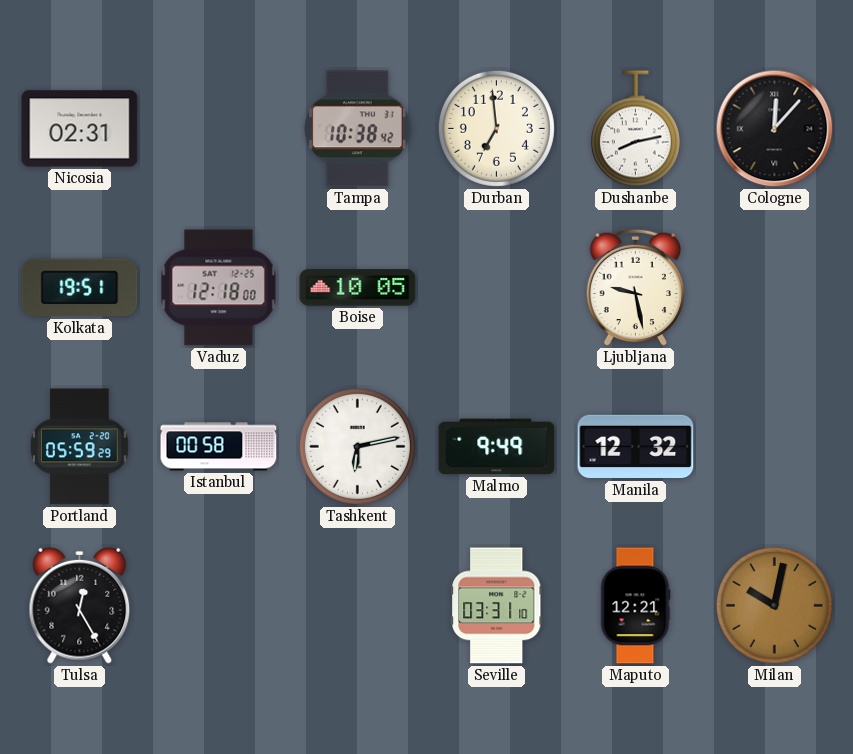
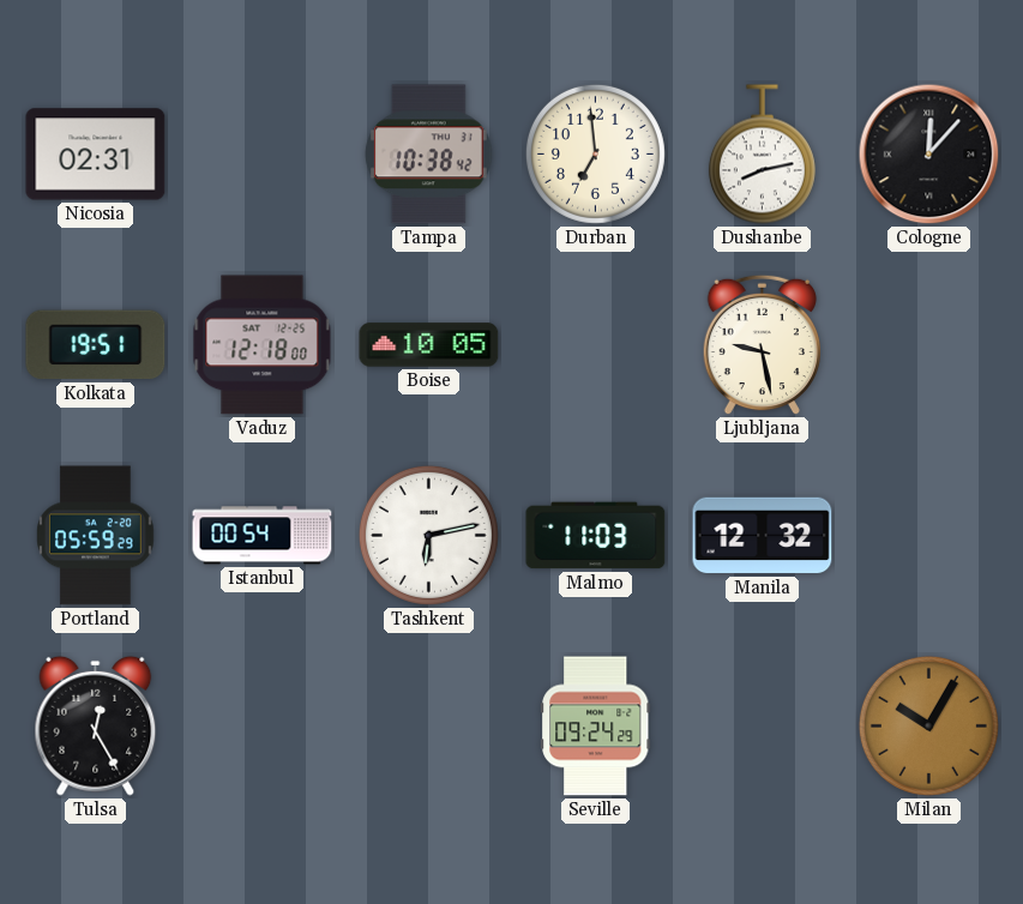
Istanbul: 00:58 -> 00:54
Malmo: 9:49 -> 11:03
Seville: 03:31 -> 09:24
Maputo: 12:21 -> none
Milan: 10:02 -> 10:05
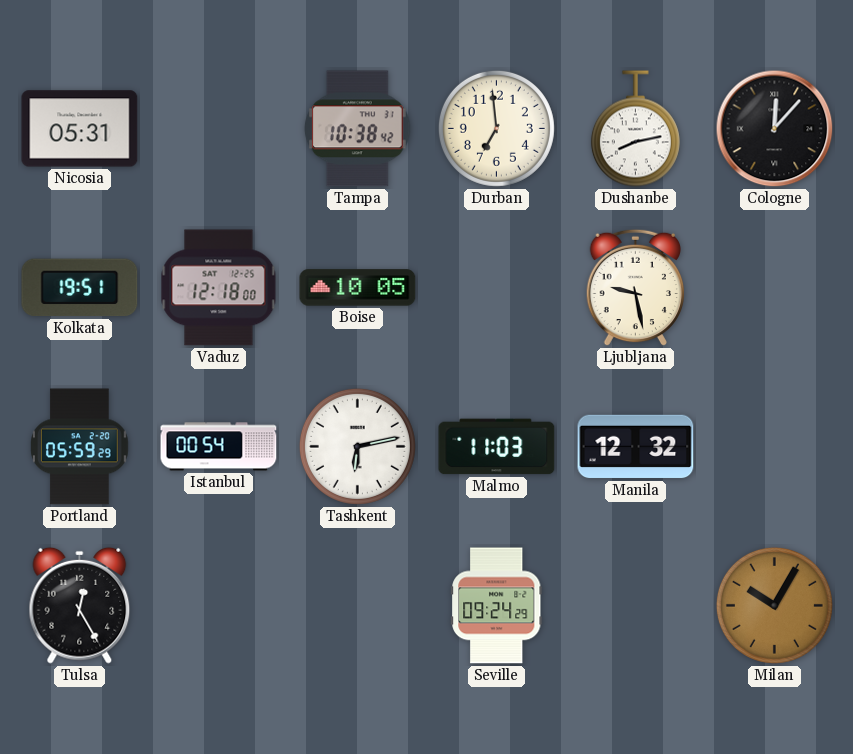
Nicosia: 02:31 -> 05:31
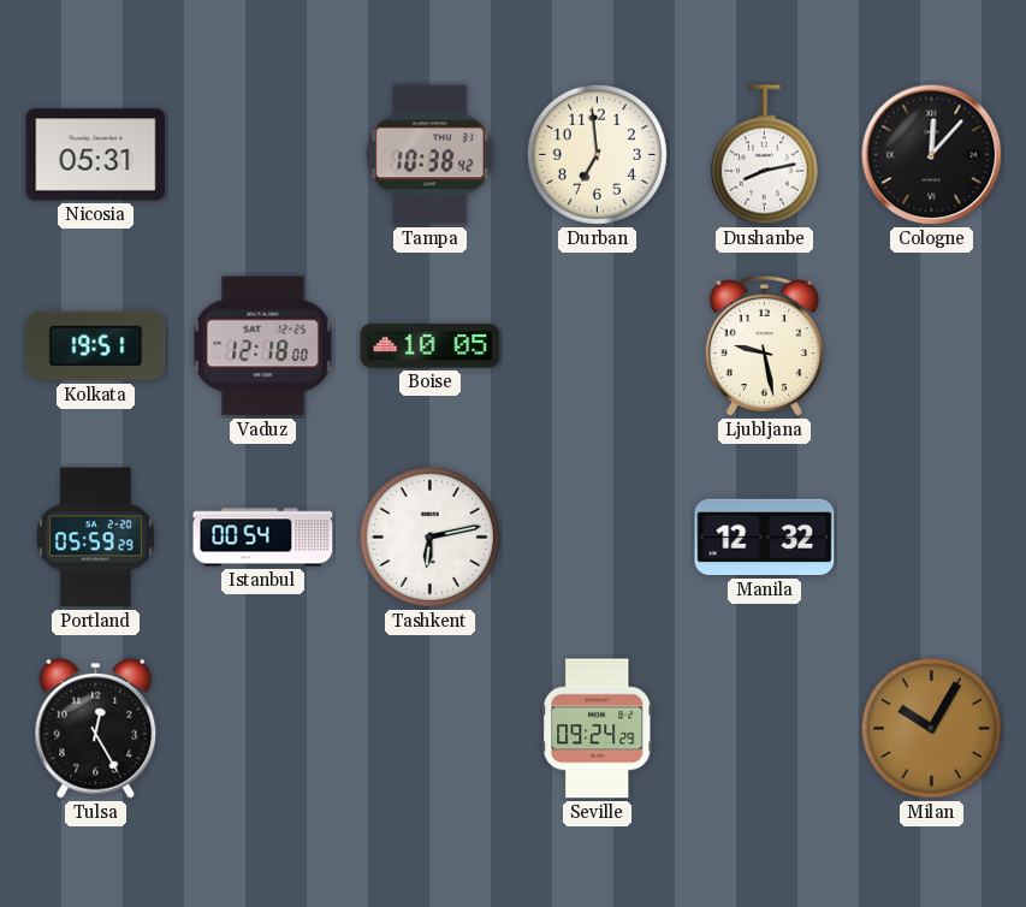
Malmo: 11:03 -> none
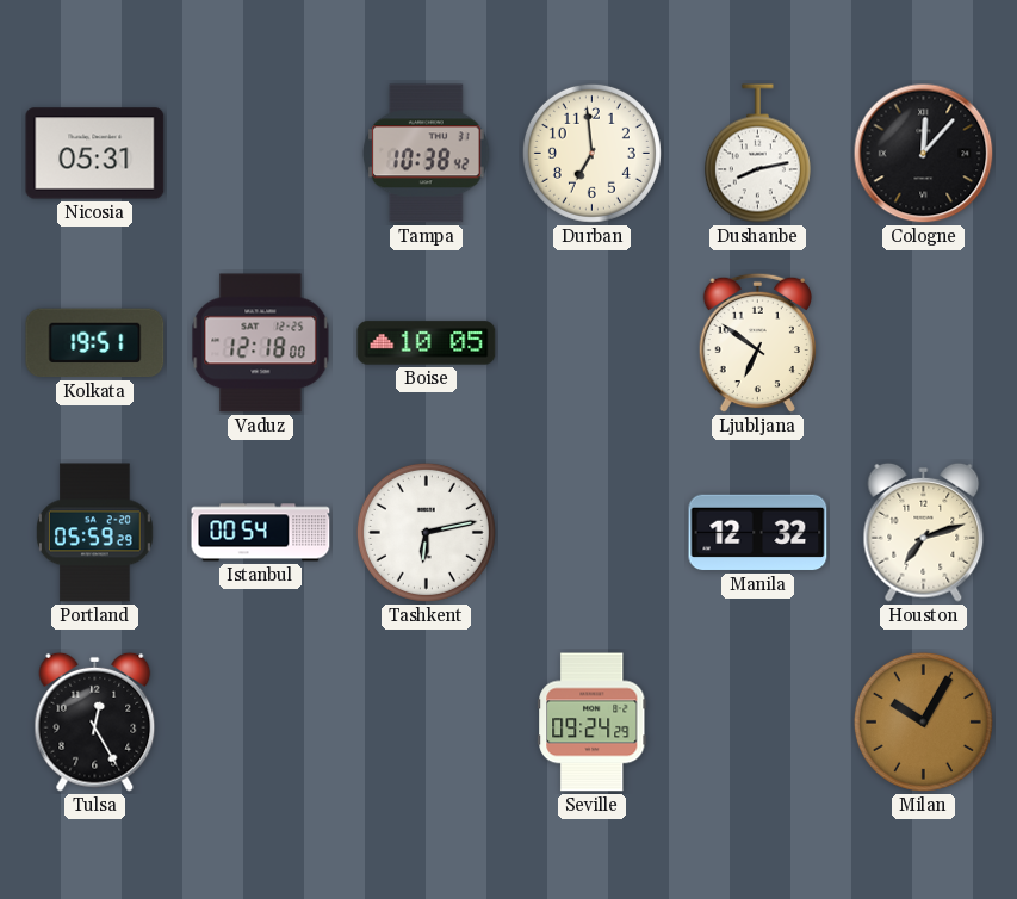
Ljubljana: 9:28 -> 6:51
Houston: none -> 7:12
